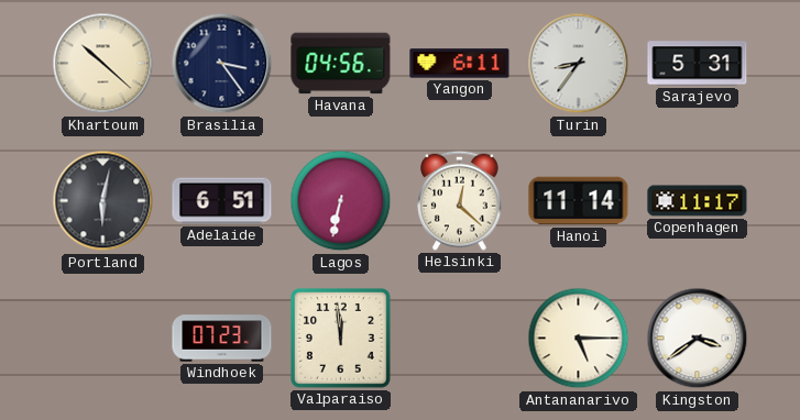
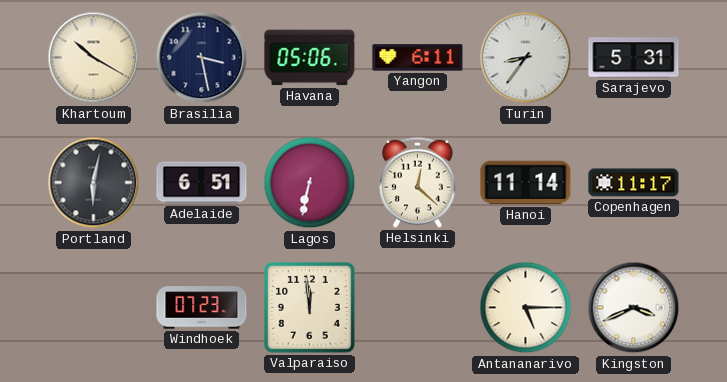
Khartoum: 10:22 -> 10:20
Brasilia: 3:24 -> 3:28
Havana: 04:56 -> 05:06
Kingston: 3:39 -> 3:41
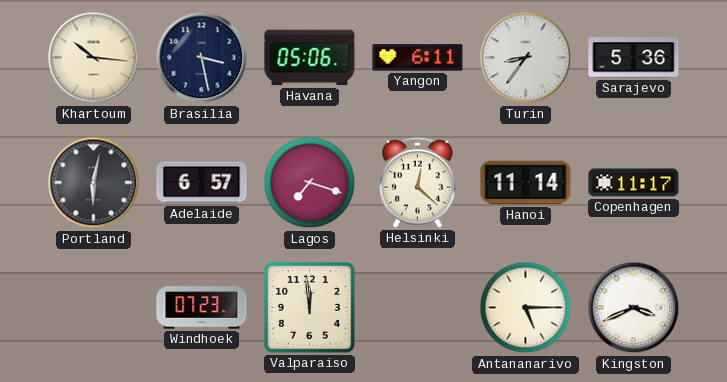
Khartoum: 10:20 -> 10:16
Sarajevo: 5:31 -> 5:36
Adelaide: 6:51 -> 6:57
Lagos: 6:32 -> 7:18
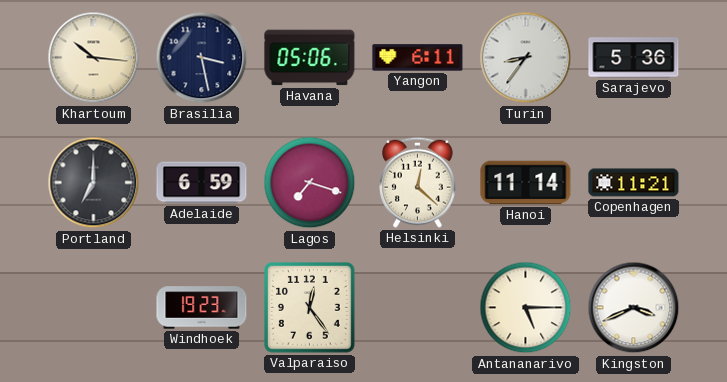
Portland: 6:02 -> 7:00
Adelaide: 6:57 -> 6:59
Copenhagen: 11:17 -> 11:21
Windhoek: 07:23 -> 19:23
Valparaiso: 11:59 -> 12:24
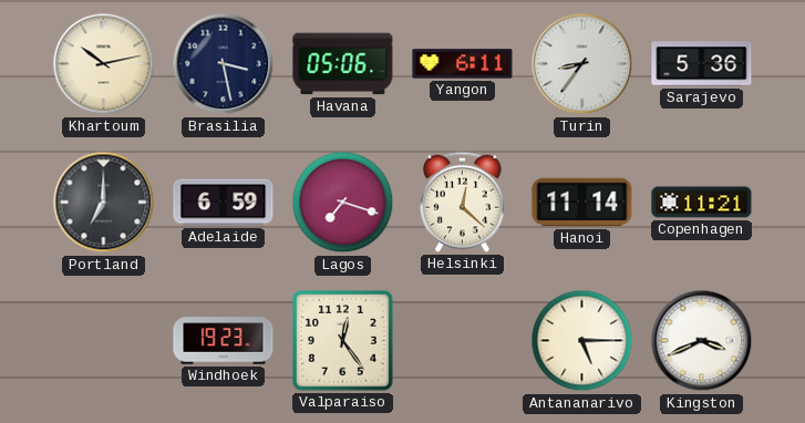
Khartoum: 10:16 -> 10:13
